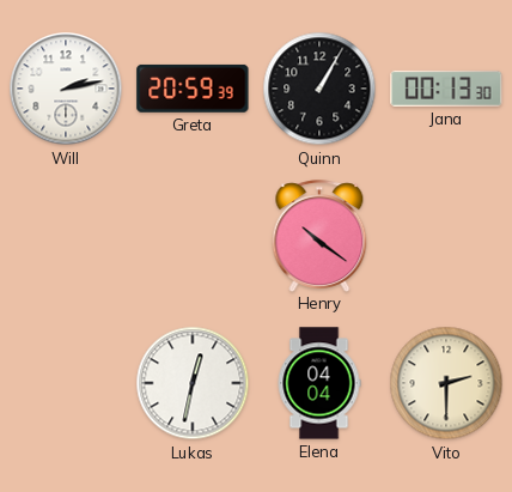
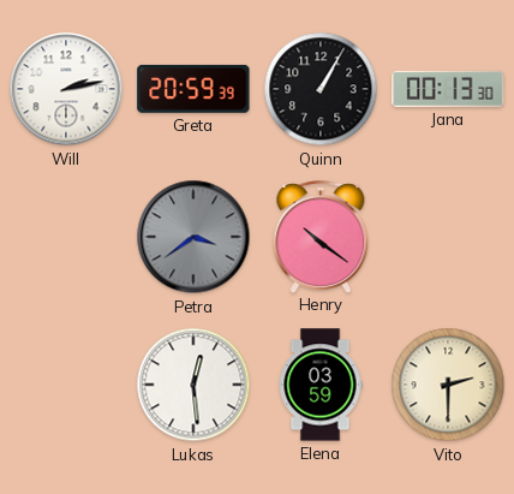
Petra: none -> 3:39
Lukas: 12:32 -> 12:29
Elena: 04:04 -> 03:59
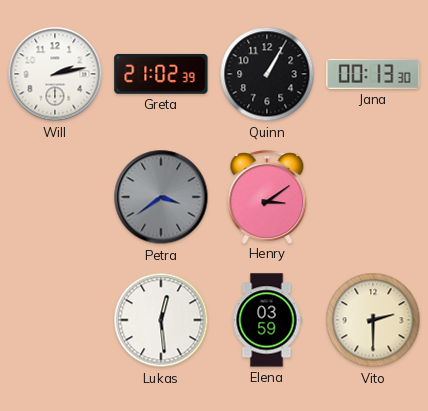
Greta: 20:59 -> 21:02
Henry: 10:21 -> 3:09
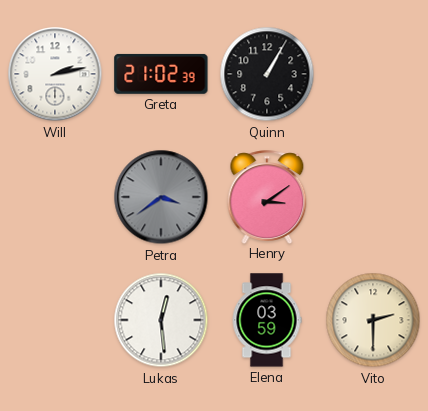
Jana: 00:13 -> none
